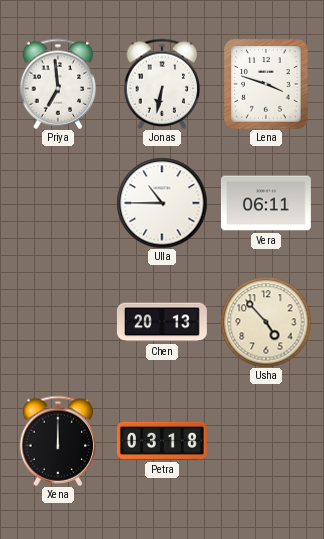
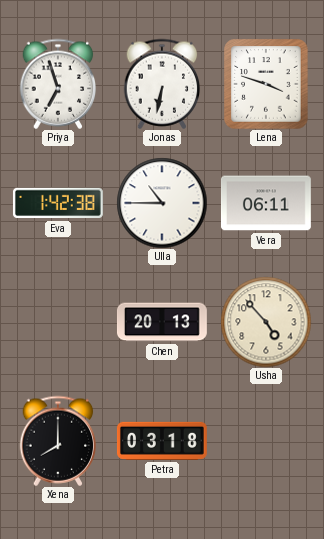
Priya: 6:59 -> 6:57
Eva: none -> 1:42
Xena: 12:00 -> 8:00
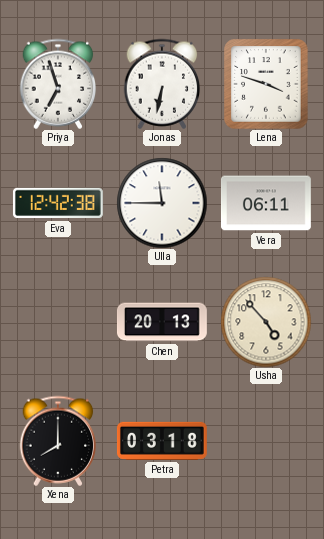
Eva: 1:42 -> 12:42
Ulla: 10:45 -> 11:45
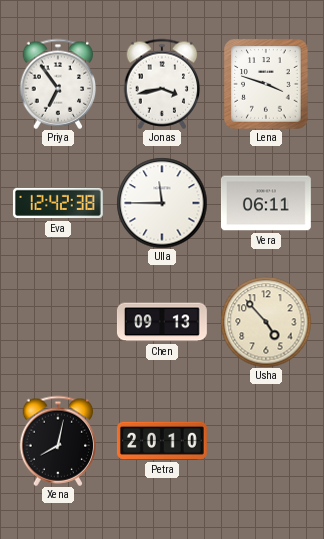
Priya: 6:57 -> 6:54
Jonas: 6:32 -> 3:43
Chen: 20:13 -> 09:13
Xena: 8:00 -> 8:02
Petra: 03:18 -> 20:10
